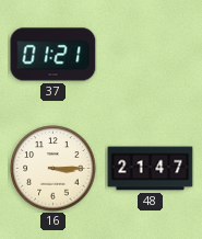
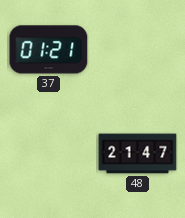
16: 3:15 -> none
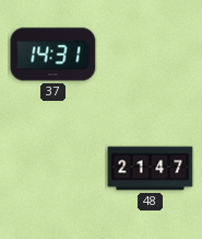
37: 01:21 -> 14:31
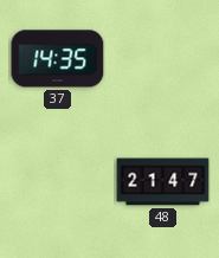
37: 14:31 -> 14:35
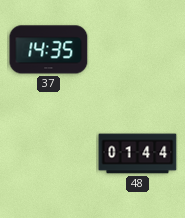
48: 21:47 -> 01:44
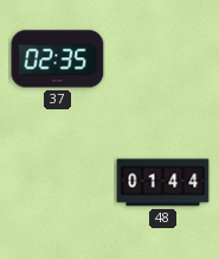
37: 14:35 -> 02:35
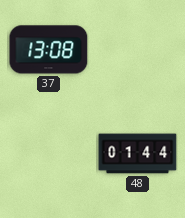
37: 02:35 -> 13:08
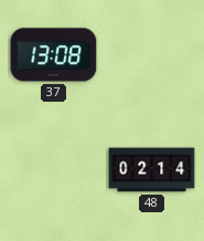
48: 01:44 -> 02:14
